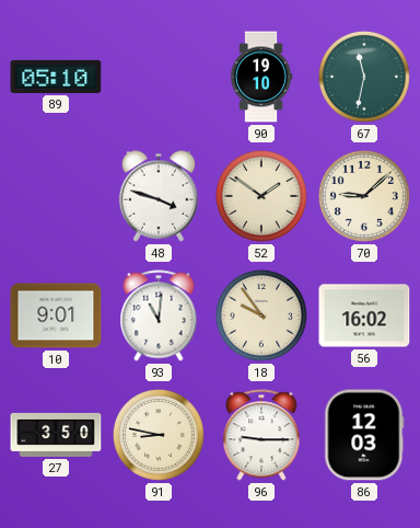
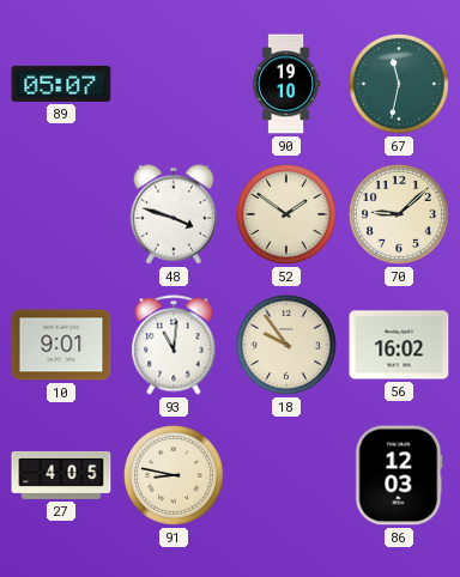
89: 05:10 -> 05:07
27: 3:50 -> 4:05
96: 9:15 -> none
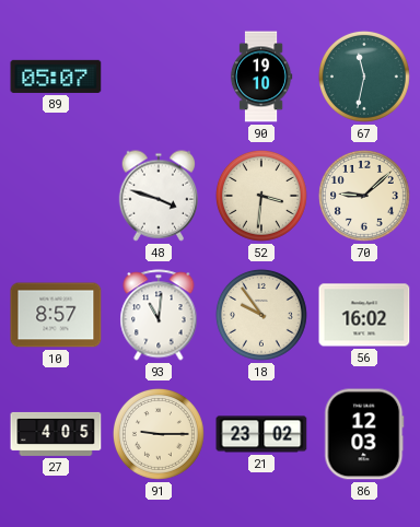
52: 1:51 -> 3:31
10: 9:01 -> 8:57
91: 8:47 -> 9:15
21: none -> 23:02
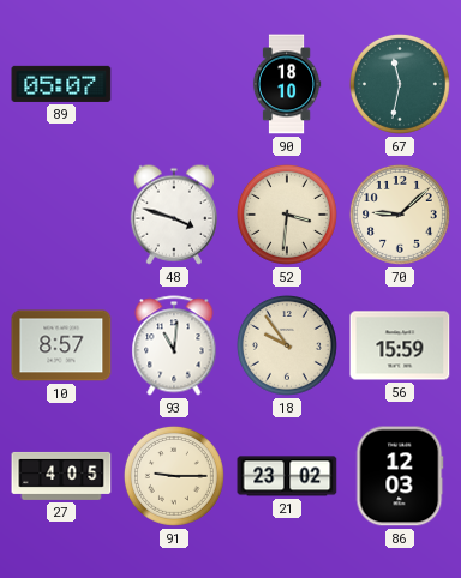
90: 19:10 -> 18:10
56: 16:02 -> 15:59
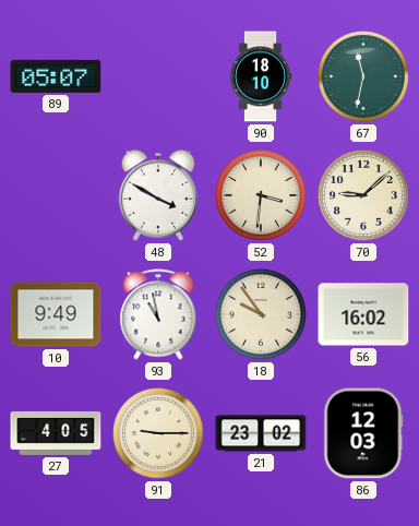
48: 3:48 -> 3:50
10: 8:57 -> 9:49
93: 11:01 -> 10:58
56: 15:59 -> 16:02
